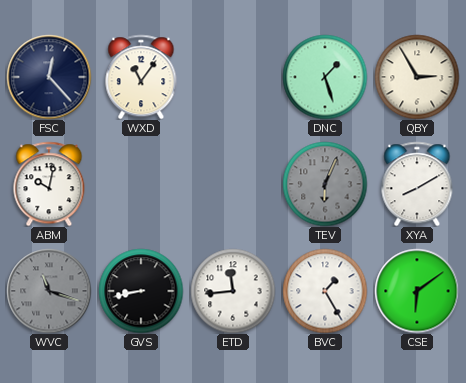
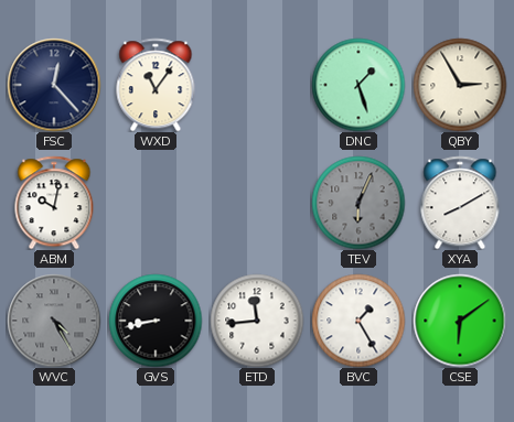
WVC: 11:18 -> 4:25
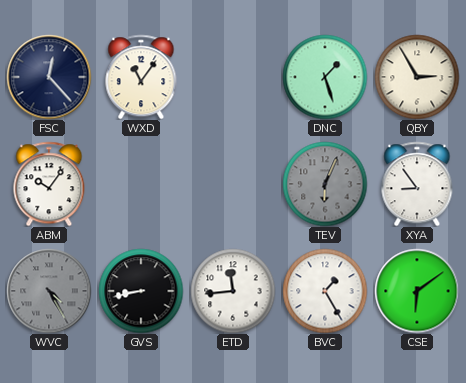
ABM: 10:02 -> 10:06
XYA: 8:10 -> 8:54
